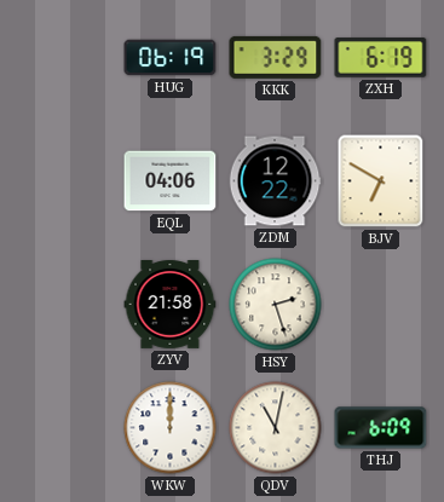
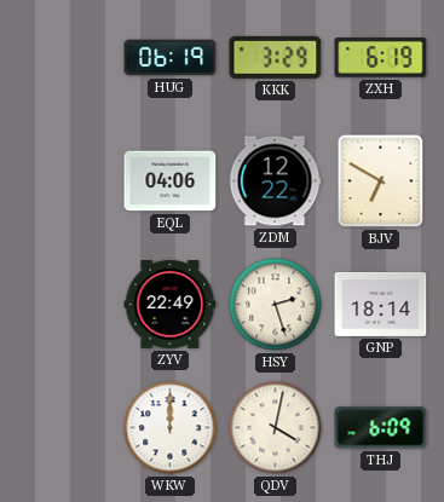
ZYV: 21:58 -> 22:49
GNP: none -> 18:14
QDV: 11:02 -> 4:02
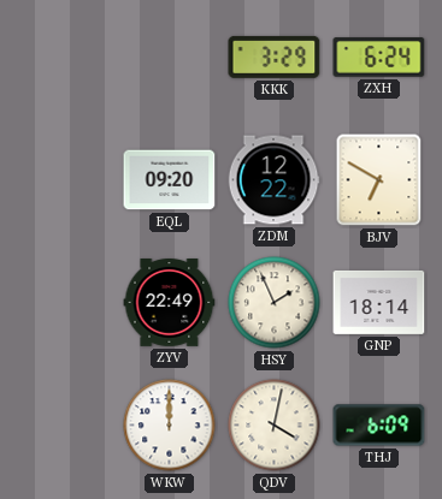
HUG: 06:19 -> none
ZXH: 6:19 -> 6:24
EQL: 04:06 -> 09:20
HSY: 2:27 -> 1:56
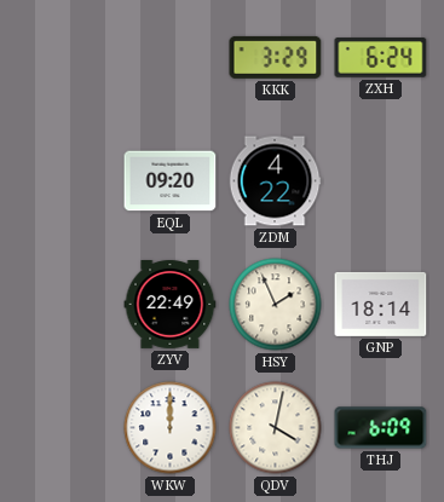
ZDM: 12:22 -> 4:22
BJV: 6:50 -> none
